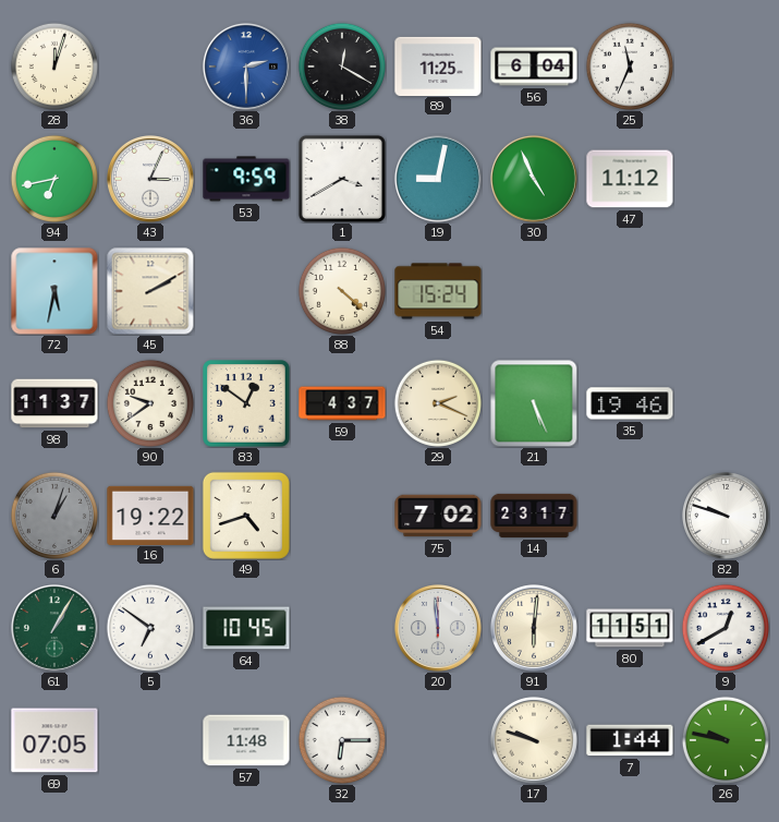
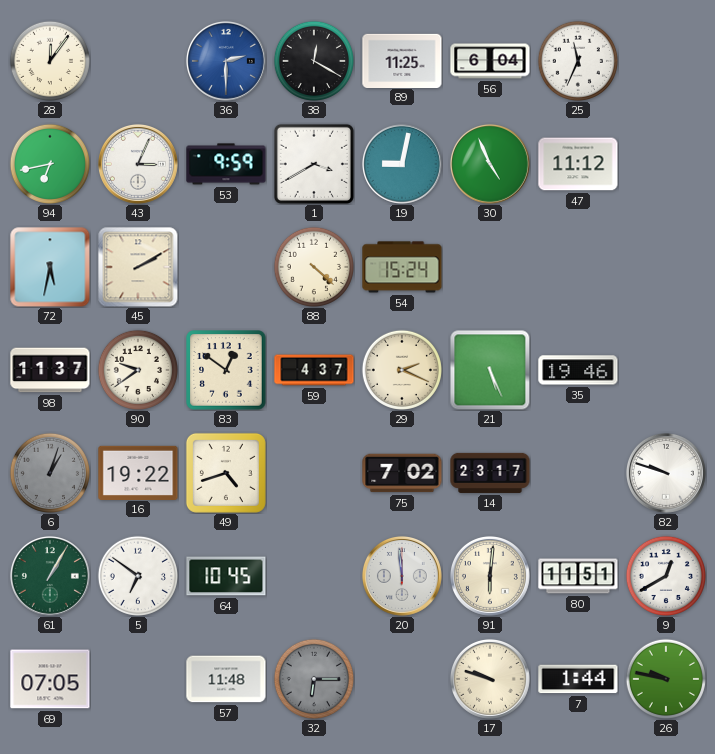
28: 12:03 -> 12:06
32 dial: white -> grey
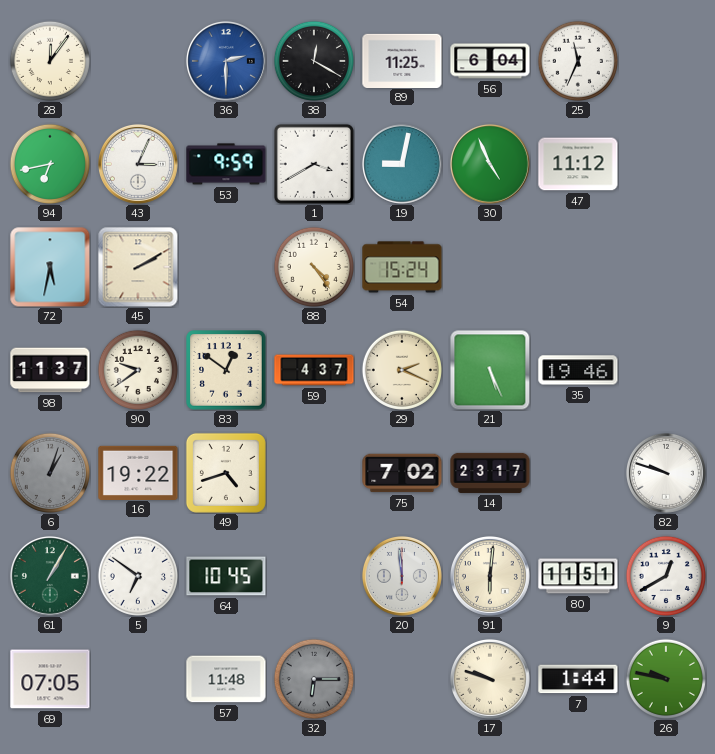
88: 4:22 -> 4:24
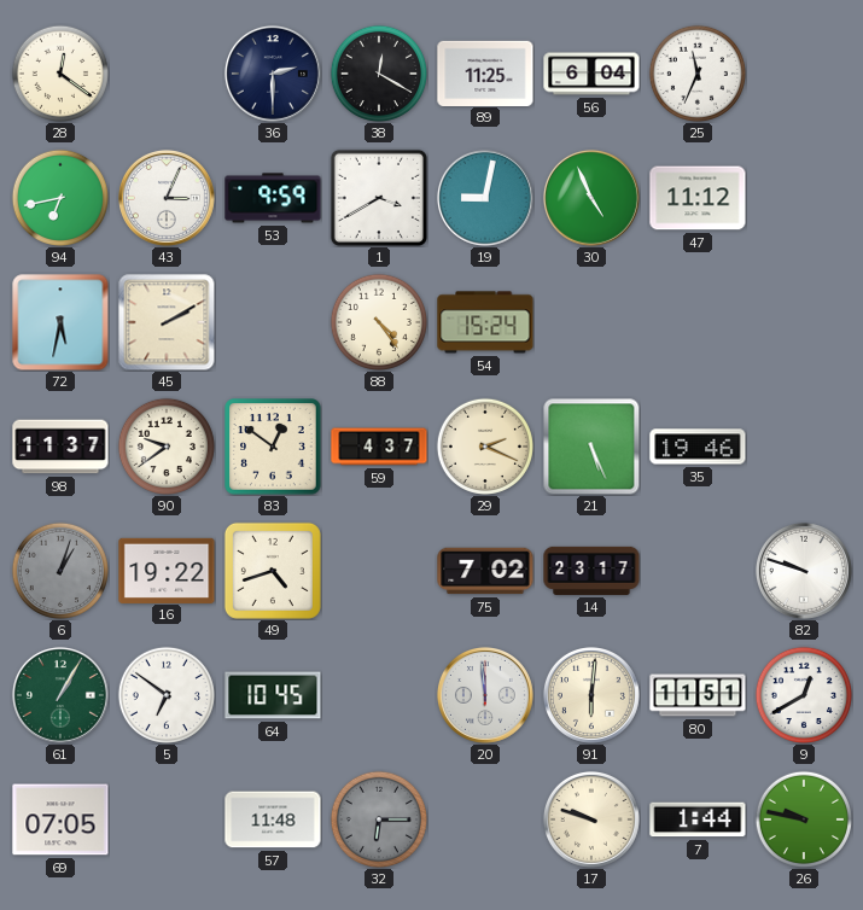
28: 12:06 -> 12:21
36 dial: blue -> navy
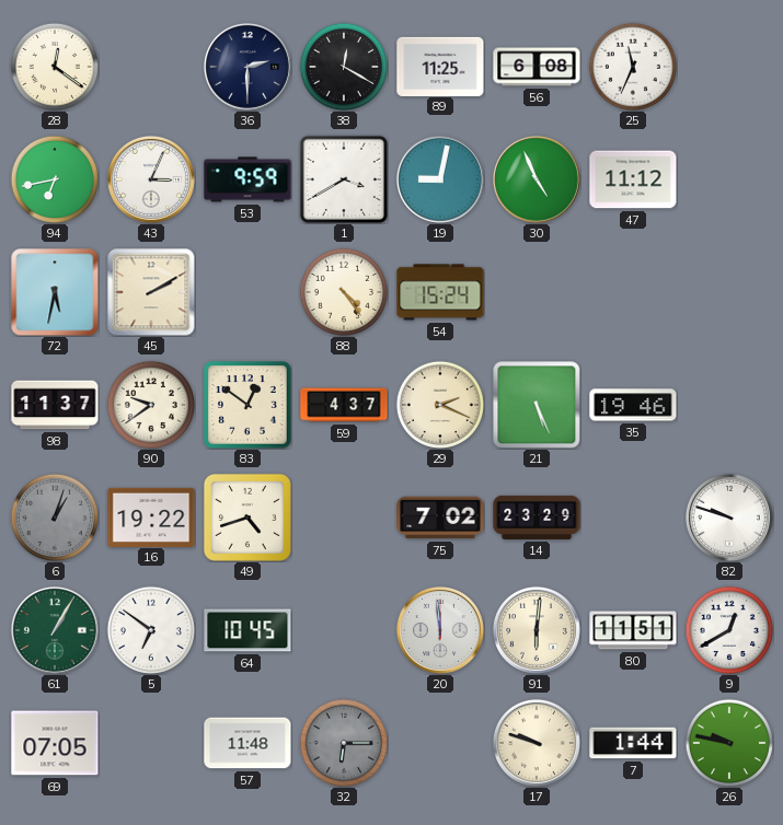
56: 6:04 -> 6:08
14: 23:17 -> 23:29
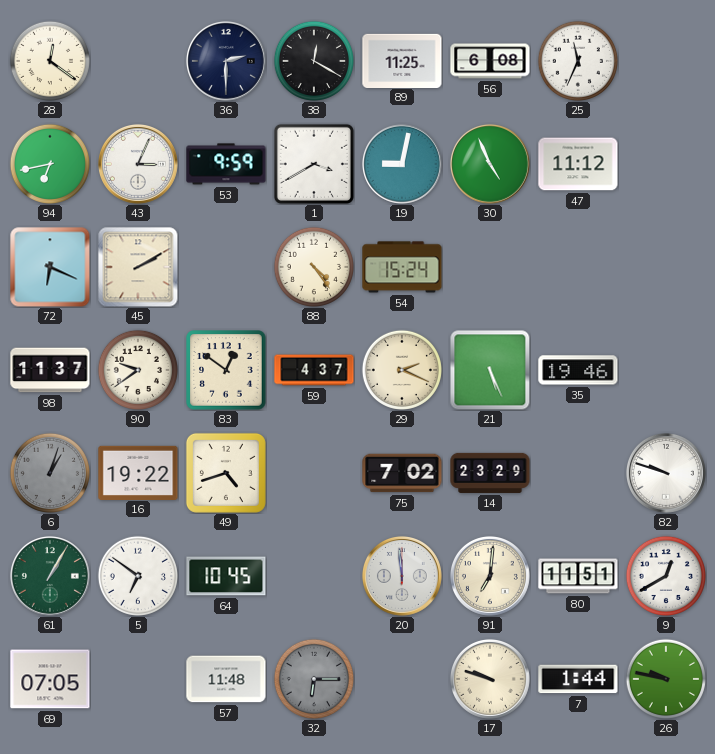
72: 5:32 -> 6:19
91: 6:01 -> 7:01
